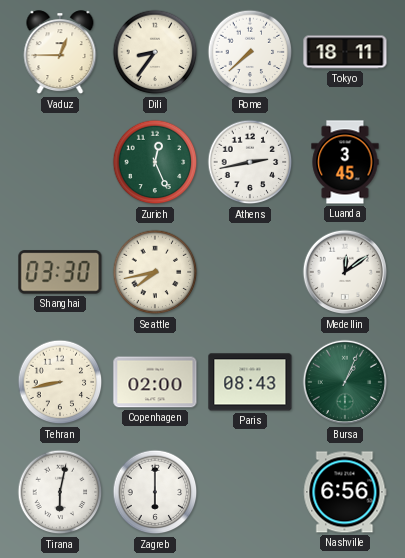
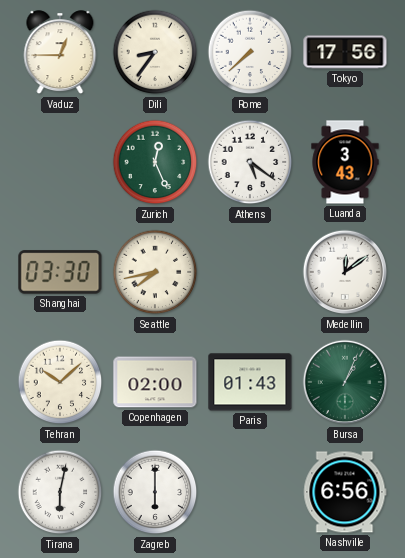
Tokyo: 18:11 -> 17:56
Athens: 2:43 -> 5:21
Luanda: 3:45 -> 3:43
Tehran: 8:43 -> 10:08
Paris: 08:43 -> 01:43
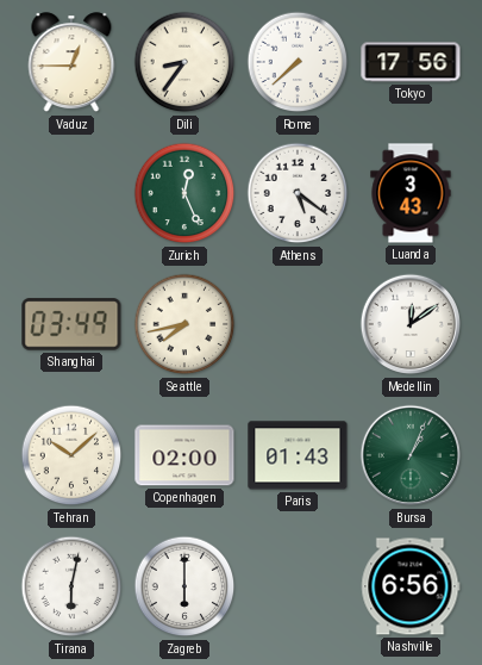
Shanghai: 03:30 -> 03:49
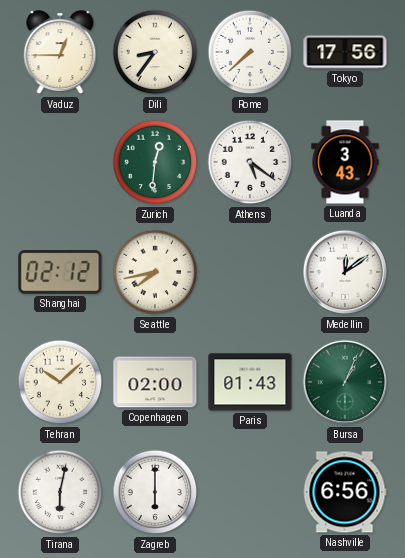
Zurich: 12:26 -> 12:31
Shanghai: 03:49 -> 02:12
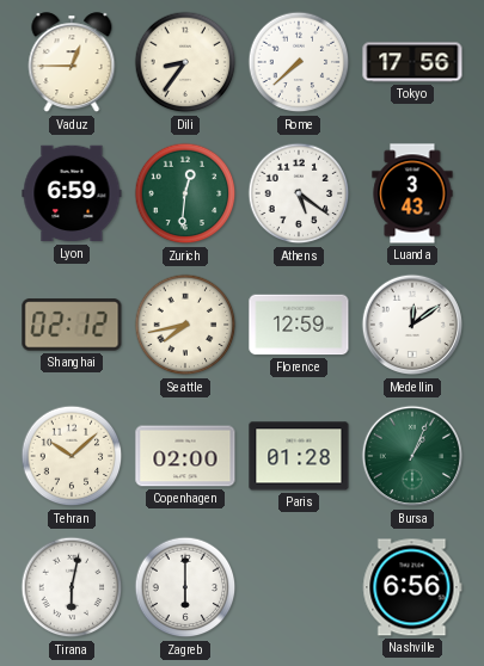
Lyon: none -> 6:59
Florence: none -> 12:59
Paris: 01:43 -> 01:28
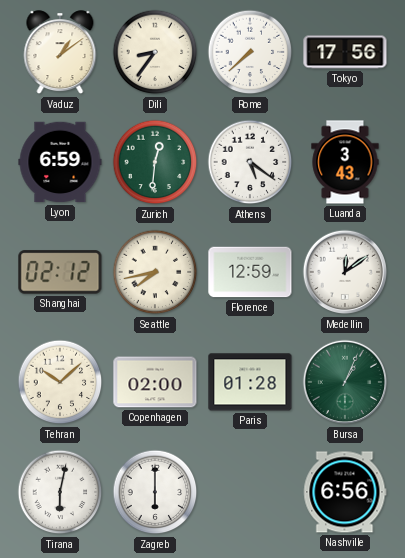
Vaduz: 12:45 -> 1:09
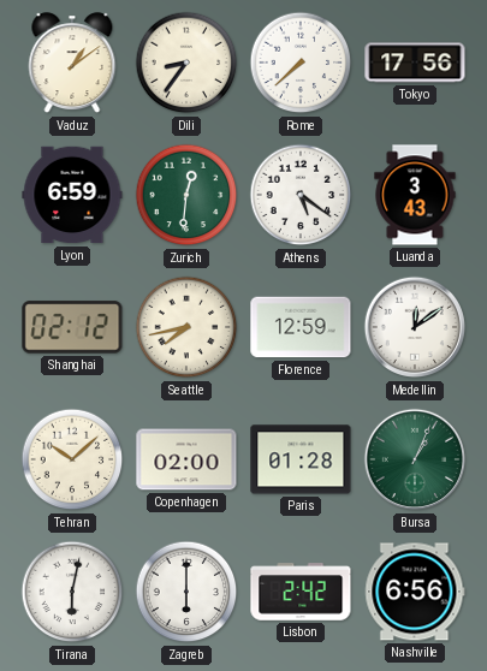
Lisbon: none -> 2:42
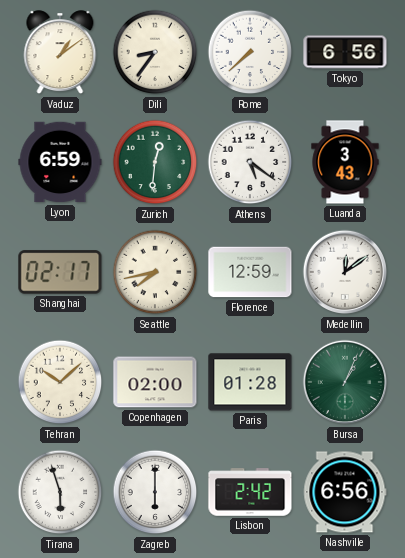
Tokyo: 17:56 -> 6:56
Shanghai: 02:12 -> 02:17
Tirana: 6:02 -> 5:57
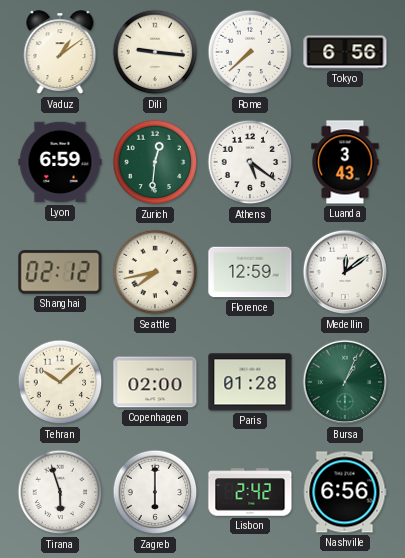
Dili: 8:36 -> 9:16
Shanghai: 02:17 -> 02:12
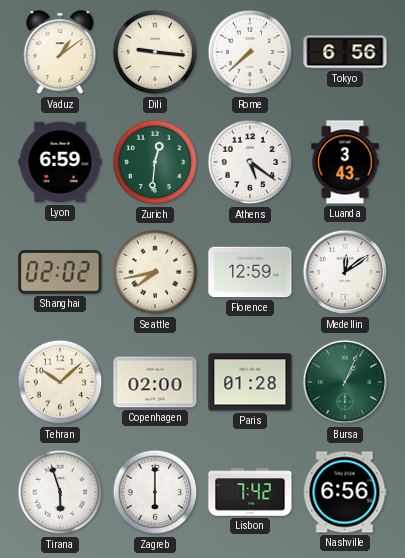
Shanghai: 02:12 -> 02:02
Lisbon: 2:42 -> 7:42
